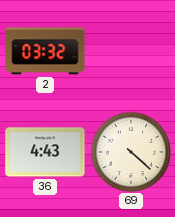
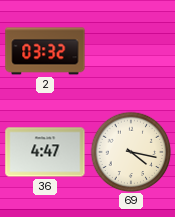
36: 4:43 -> 4:47
69: 4:22 -> 4:17
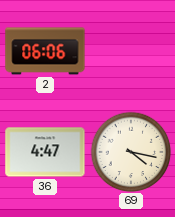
2: 03:32 -> 06:06
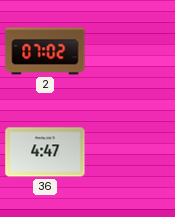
2: 06:06 -> 07:02
69: 4:17 -> none
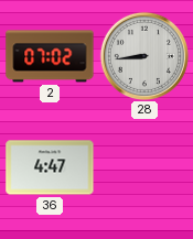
28: none -> 8:44
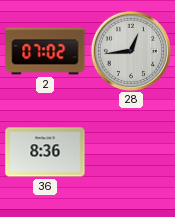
28: 8:44 -> 12:44
36: 4:47 -> 8:36
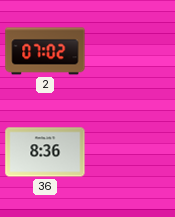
28: 12:44 -> none
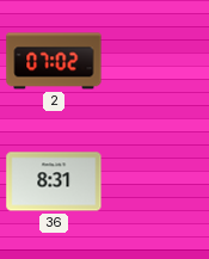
36: 8:36 -> 8:31
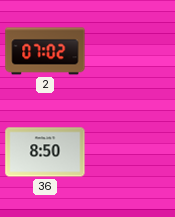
36: 8:31 -> 8:50
